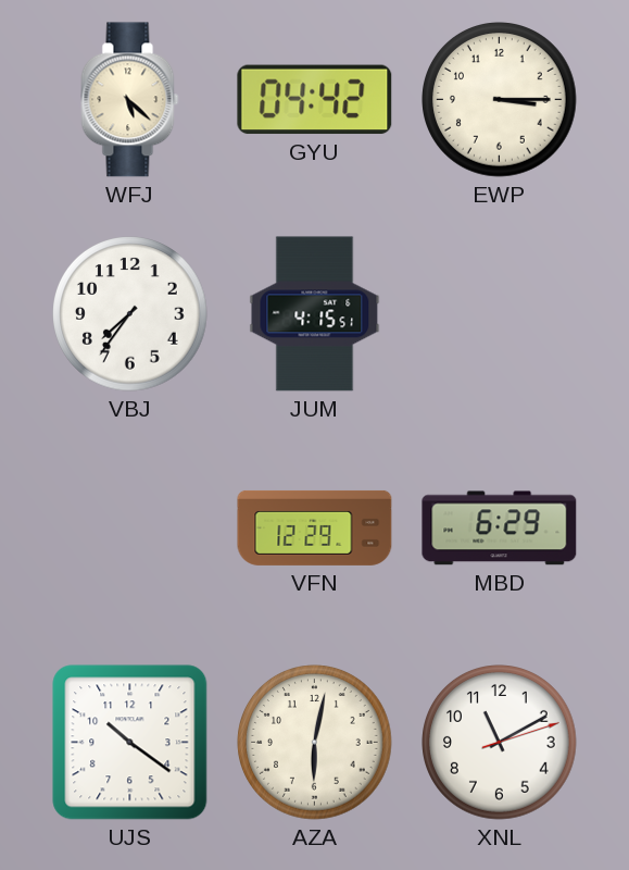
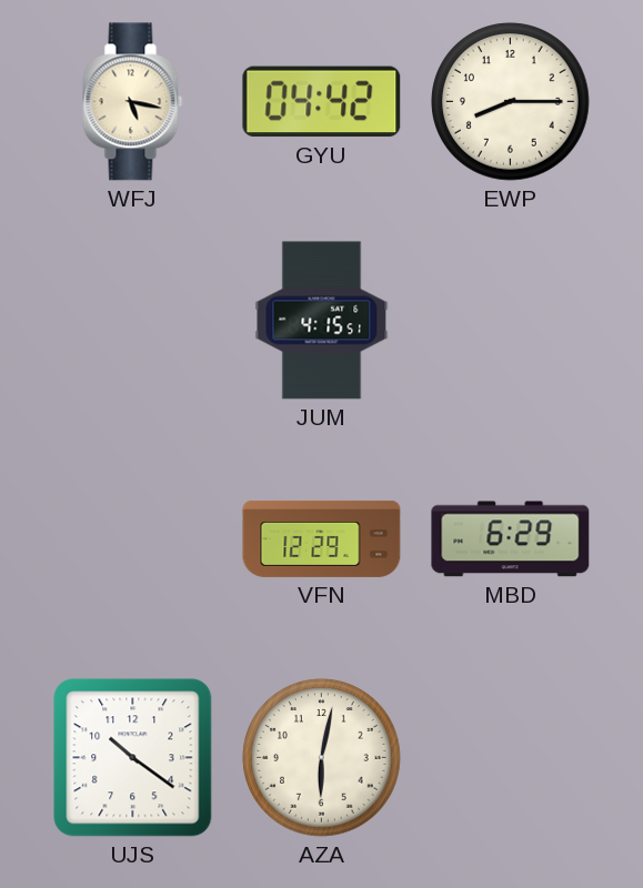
WFJ: 5:22 -> 5:17
EWP: 3:15 -> 8:15
VBJ: 7:36 -> none
XNL: 11:10 -> none
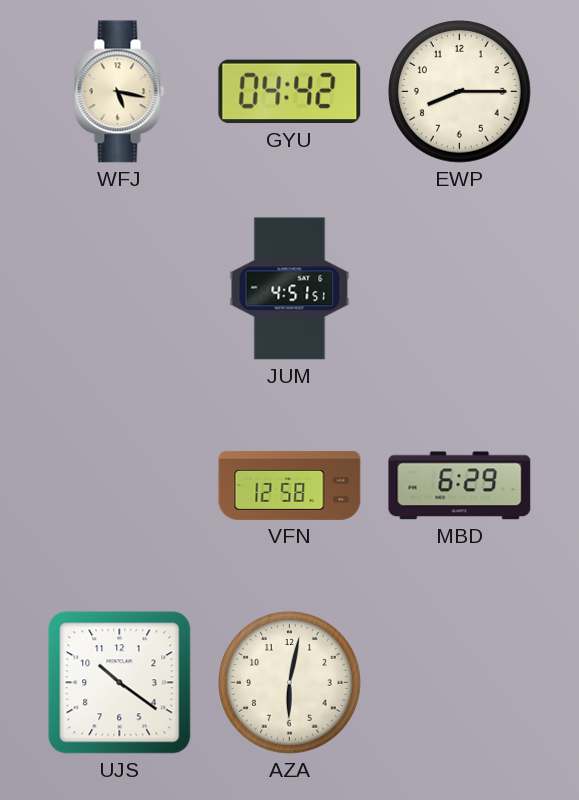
JUM: 4:15 -> 4:51
VFN: 12:29 -> 12:58
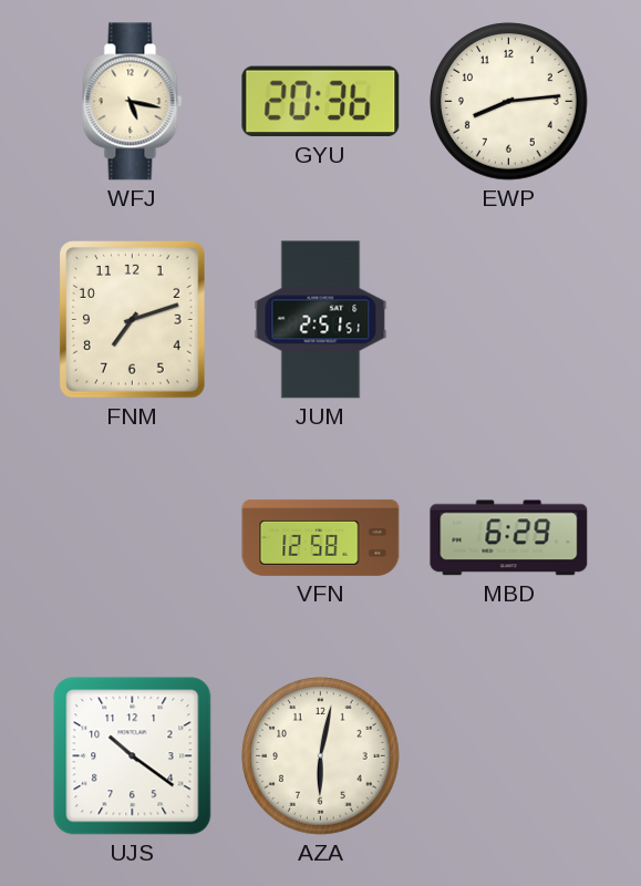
GYU: 04:42 -> 20:36
EWP: 8:15 -> 8:14
FNM: none -> 7:12
JUM: 4:51 -> 2:51
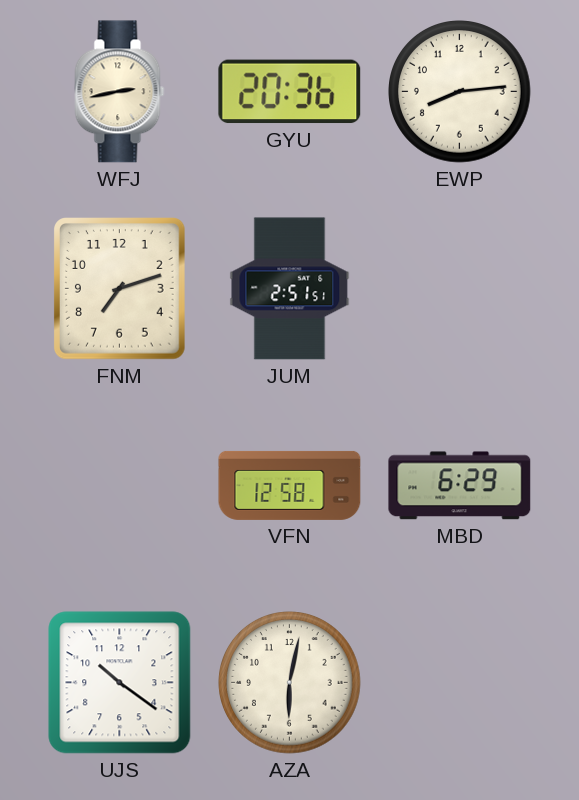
WFJ: 5:17 -> 2:43
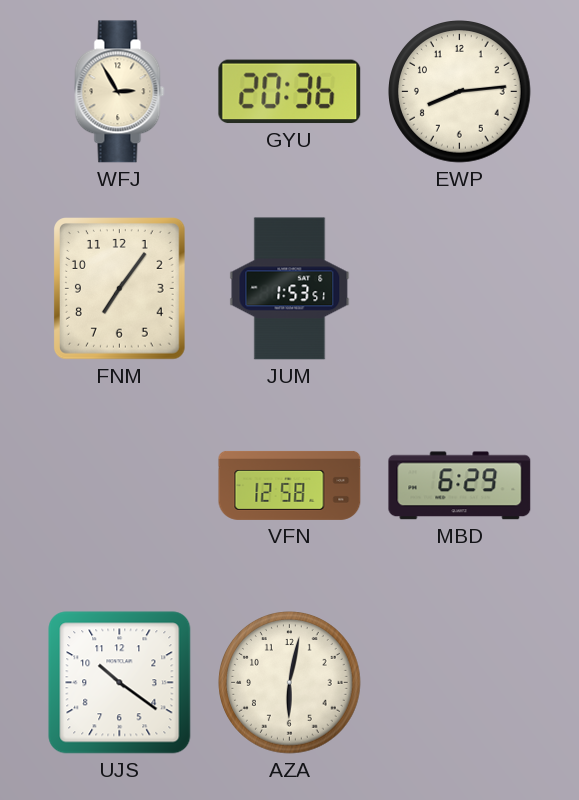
WFJ: 2:43 -> 2:55
FNM: 7:12 -> 7:06
JUM: 2:51 -> 1:53
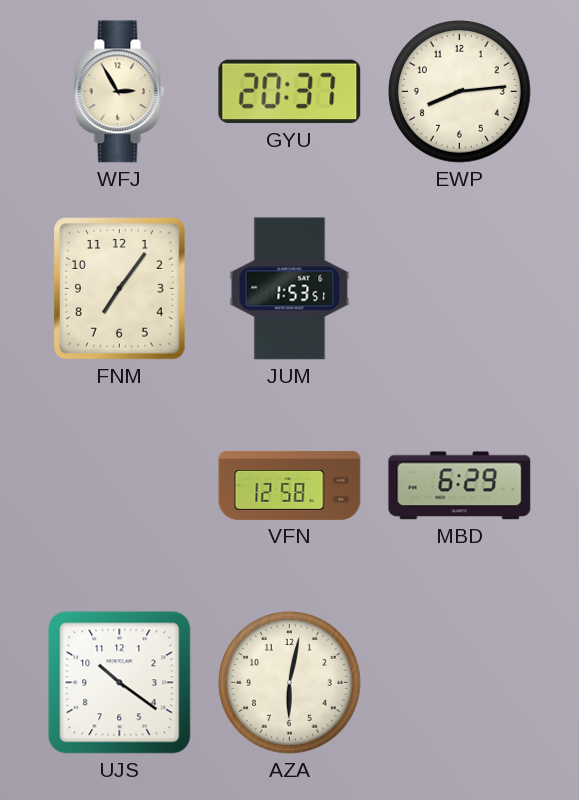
GYU: 20:36 -> 20:37
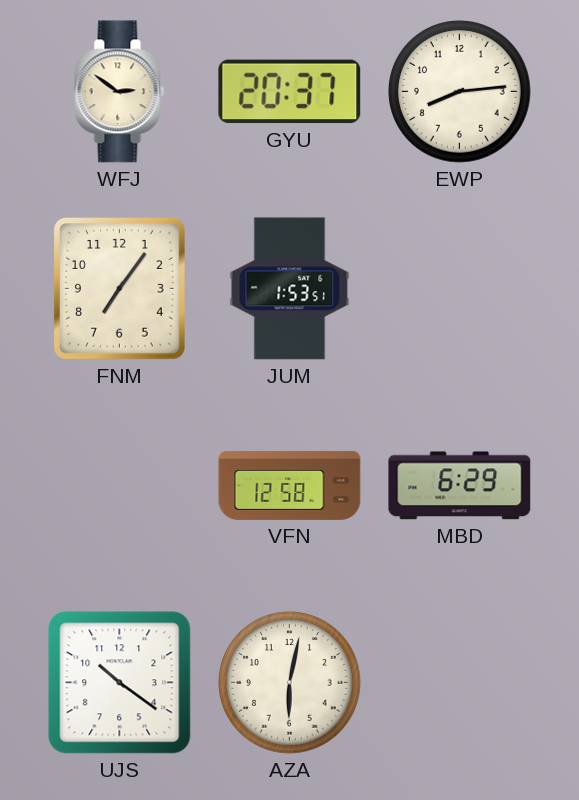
WFJ: 2:55 -> 2:51
